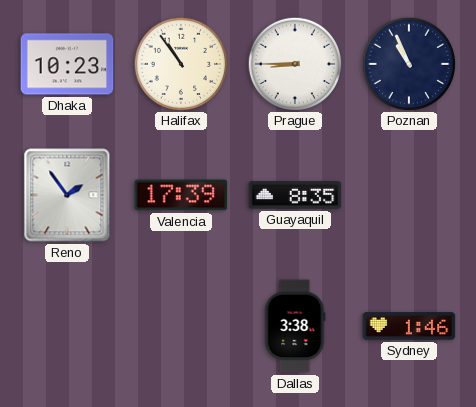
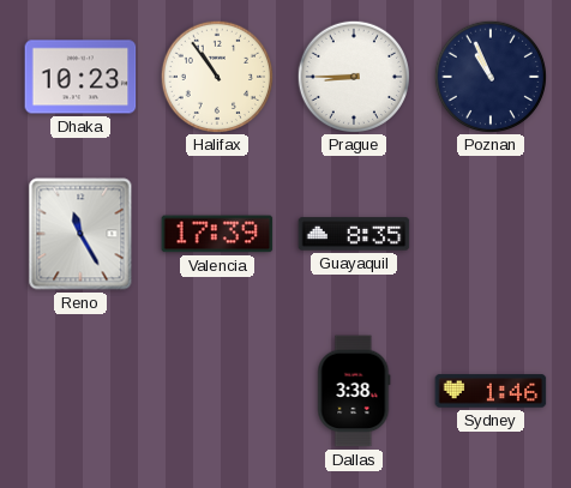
Reno: 1:54 -> 11:25
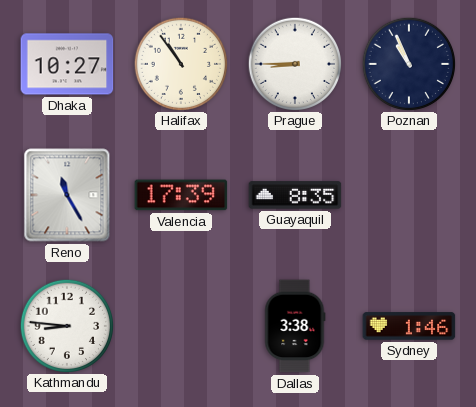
Dhaka: 10:23 -> 10:27
Kathmandu: none -> 8:46
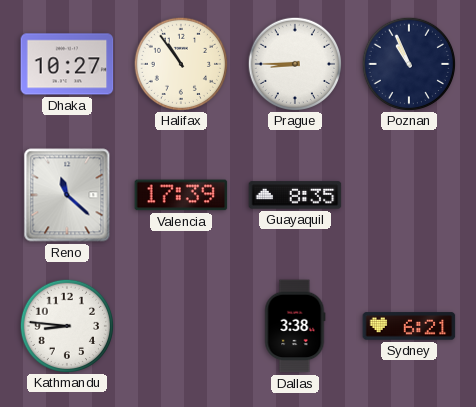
Reno: 11:25 -> 11:22
Sydney: 1:46 -> 6:21
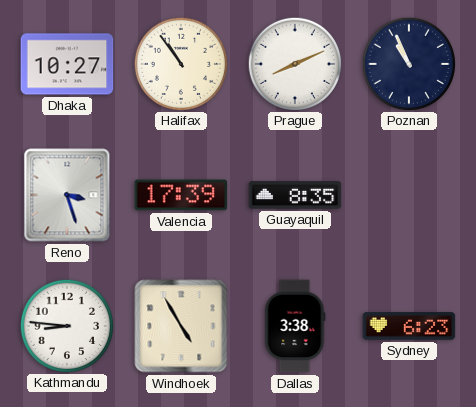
Prague: 8:45 -> 8:11
Reno: 11:22 -> 3:27
Windhoek: none -> 4:55
Sydney: 6:21 -> 6:23
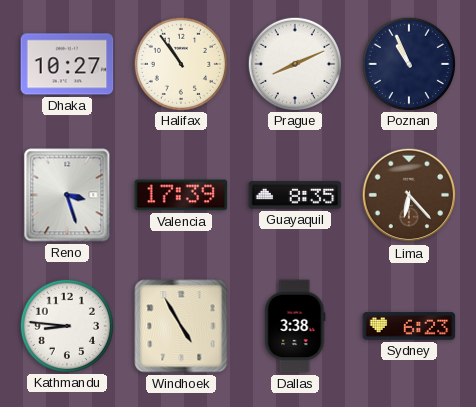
Lima: none -> 6:23
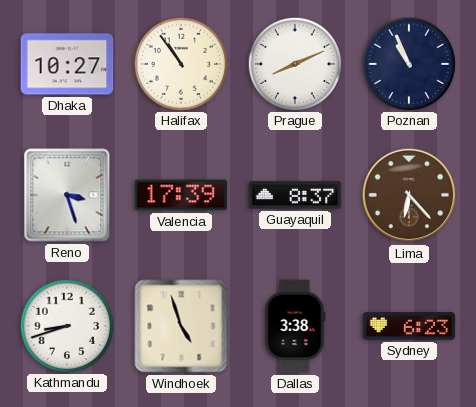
Guayaquil: 8:35 -> 8:37
Kathmandu: 8:46 -> 8:42
Windhoek: 4:55 -> 4:57
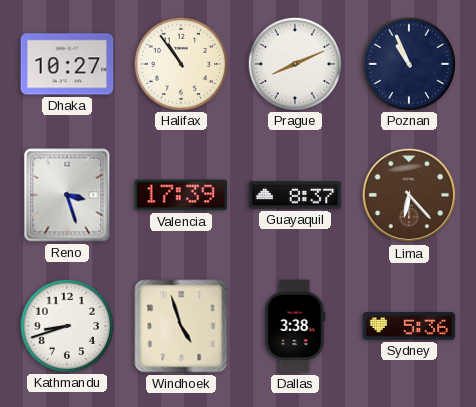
Sydney: 6:23 -> 5:36
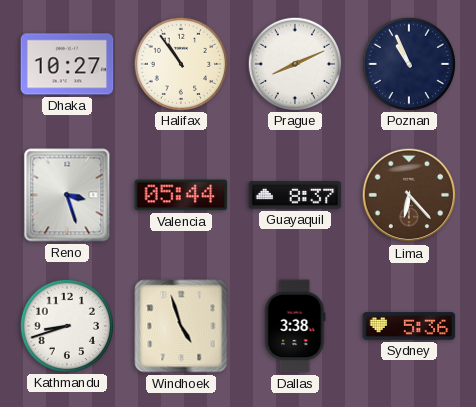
Valencia: 17:39 -> 05:44
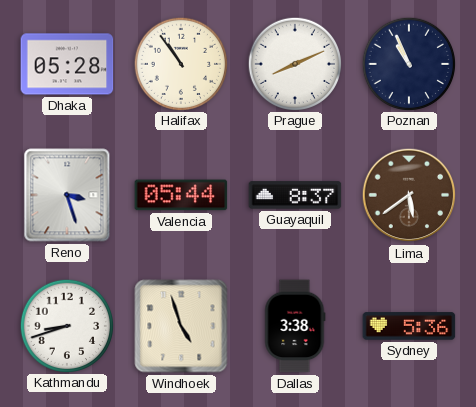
Dhaka: 10:27 -> 05:28
Lima: 6:23 -> 5:39
